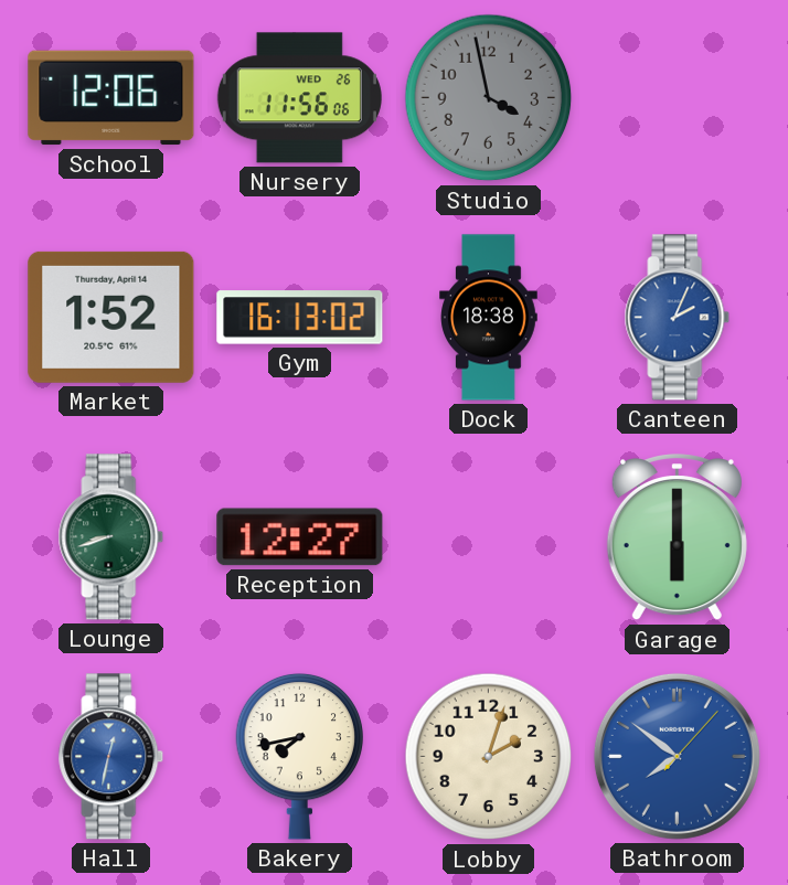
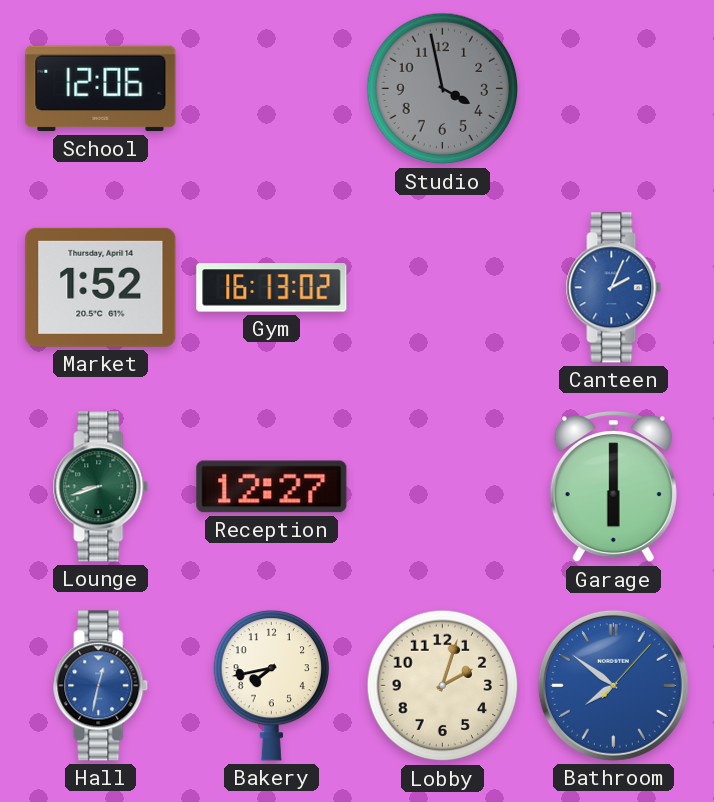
Nursery: 11:56 -> none
Dock: 18:38 -> none
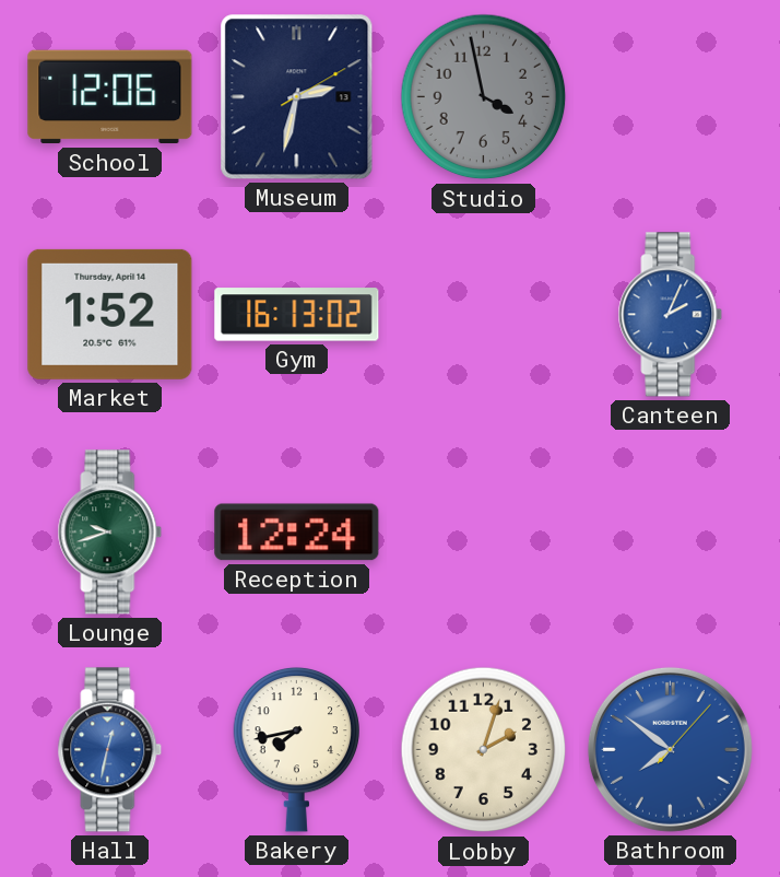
Museum: none -> 2:32
Lounge: 8:42 -> 9:42
Reception: 12:27 -> 12:24
Garage: 6:00 -> none
